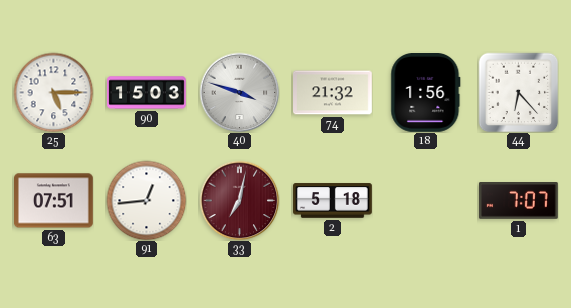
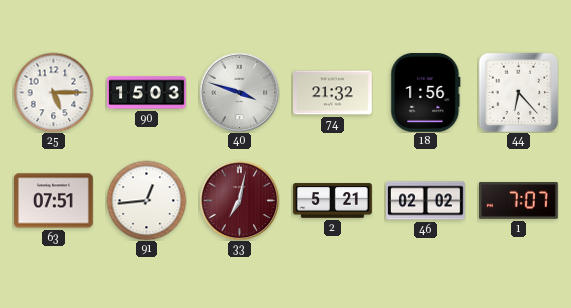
2: 5:18 -> 5:21
46: none -> 02:02
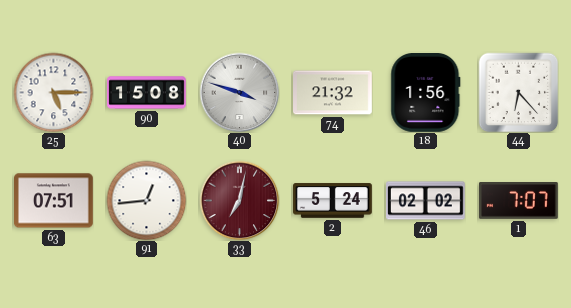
90: 15:03 -> 15:08
2: 5:21 -> 5:24
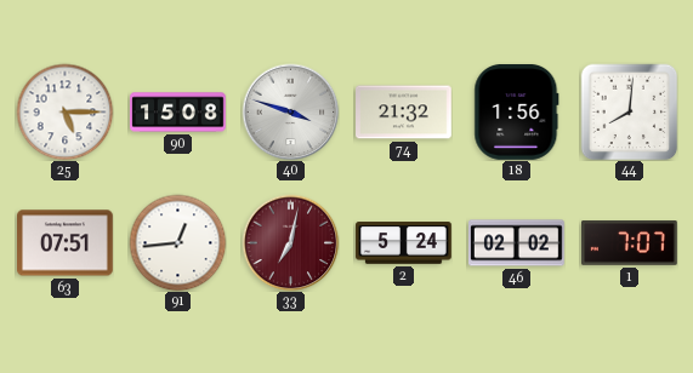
44: 6:23 -> 8:01
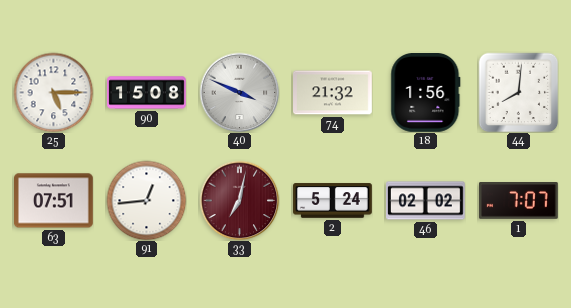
40: 3:48 -> 3:49
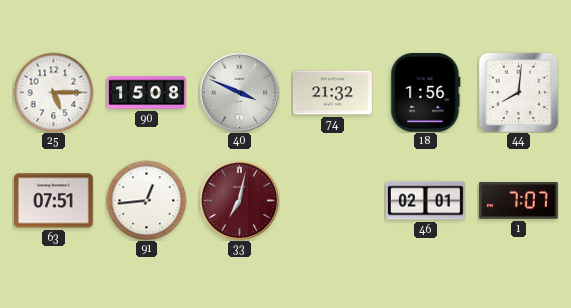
2: 5:24 -> none
46: 02:02 -> 02:01
